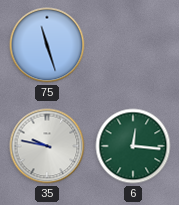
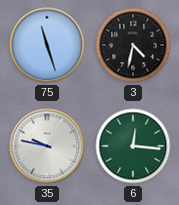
3: none -> 4:32
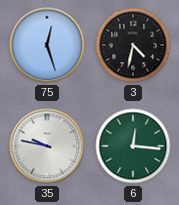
75: 11:27 -> 12:27
